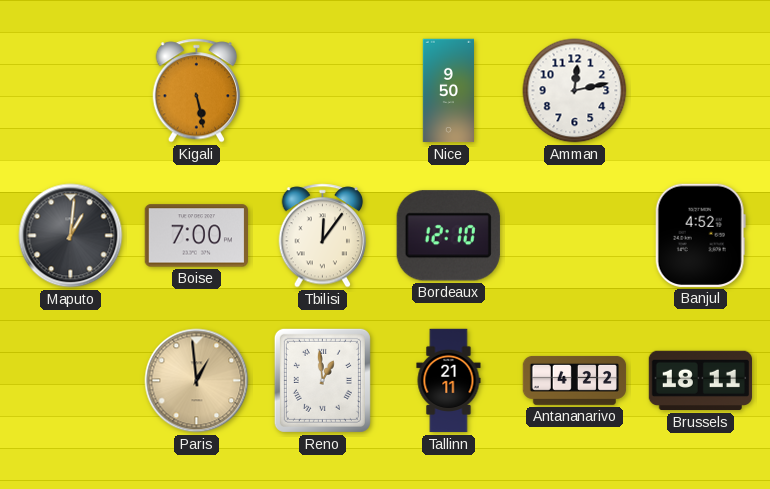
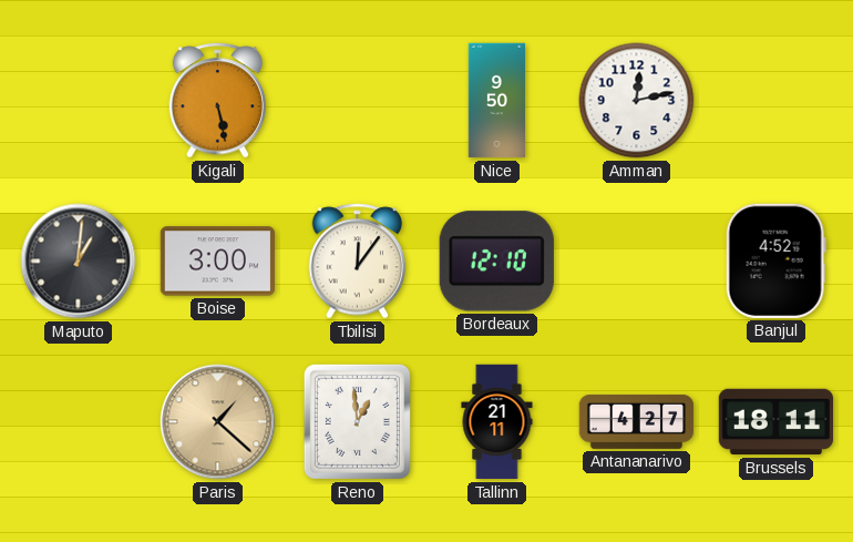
Boise: 7:00 -> 3:00
Paris: 12:59 -> 1:22
Antananarivo: 4:22 -> 4:27
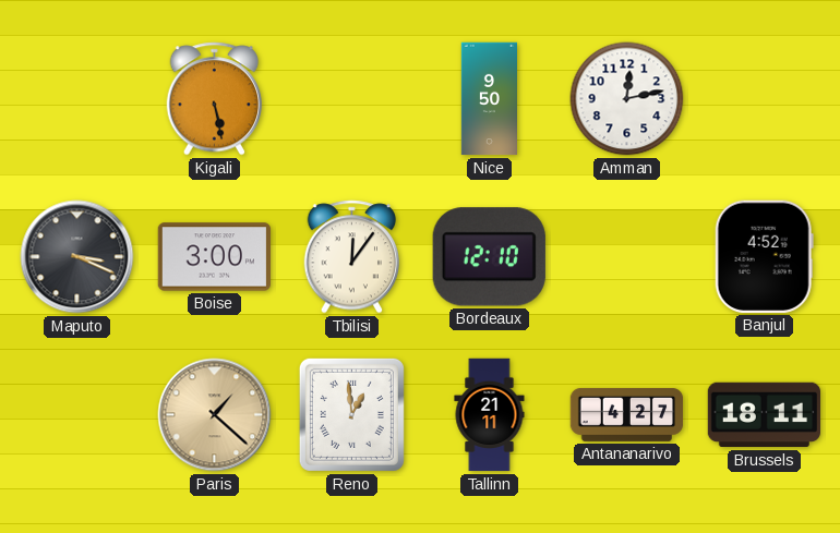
Maputo: 1:01 -> 3:19
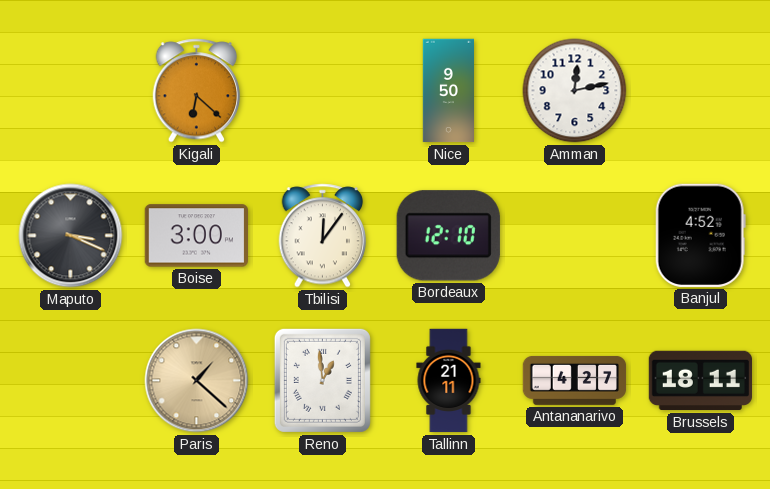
Kigali: 5:28 -> 6:22
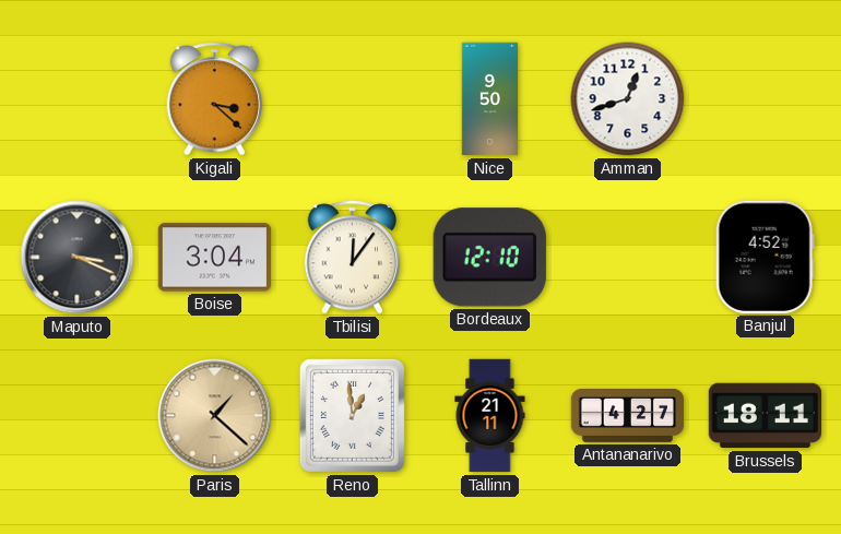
Kigali: 6:22 -> 3:22
Amman: 12:13 -> 12:42
Boise: 3:00 -> 3:04
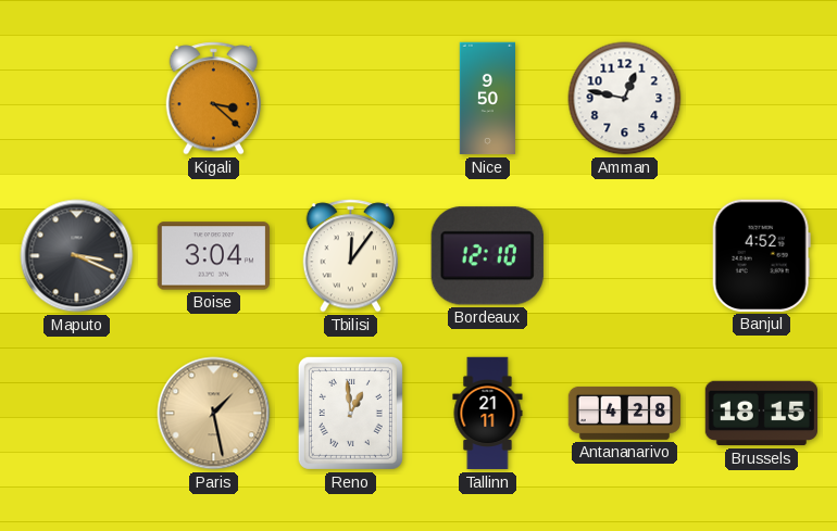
Amman: 12:42 -> 12:47
Paris: 1:22 -> 1:28
Antananarivo: 4:27 -> 4:28
Brussels: 18:11 -> 18:15
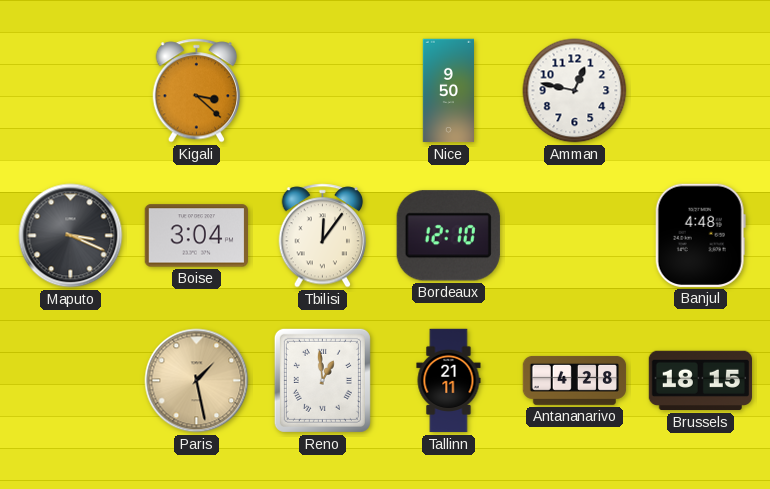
Banjul: 4:52 -> 4:48
